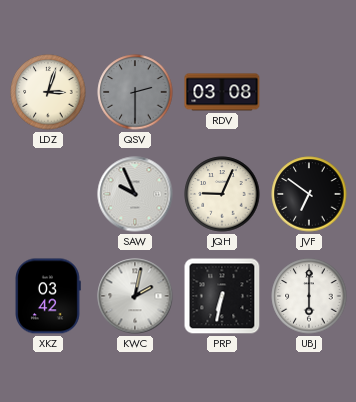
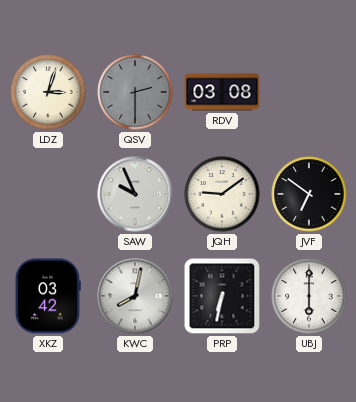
JQH: 9:04 -> 9:09
KWC: 2:02 -> 8:02
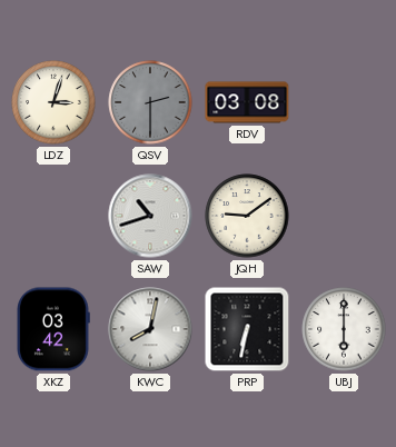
SAW: 9:56 -> 10:42
JVF: 6:51 -> none
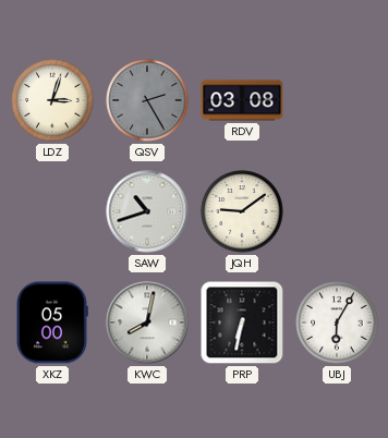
QSV: 2:30 -> 2:25
XKZ: 03:42 -> 05:00
UBJ: 6:00 -> 6:05
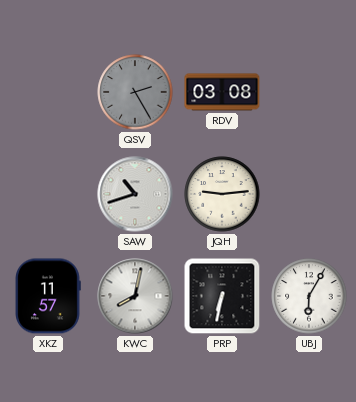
LDZ: 3:03 -> none
JQH: 9:09 -> 9:14
XKZ: 05:00 -> 11:57
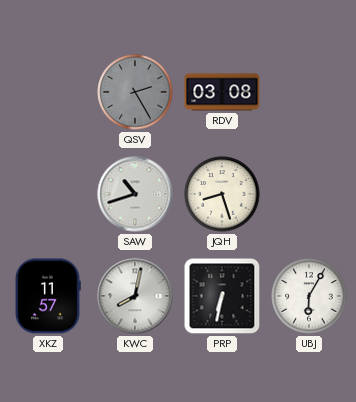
JQH: 9:14 -> 8:27
